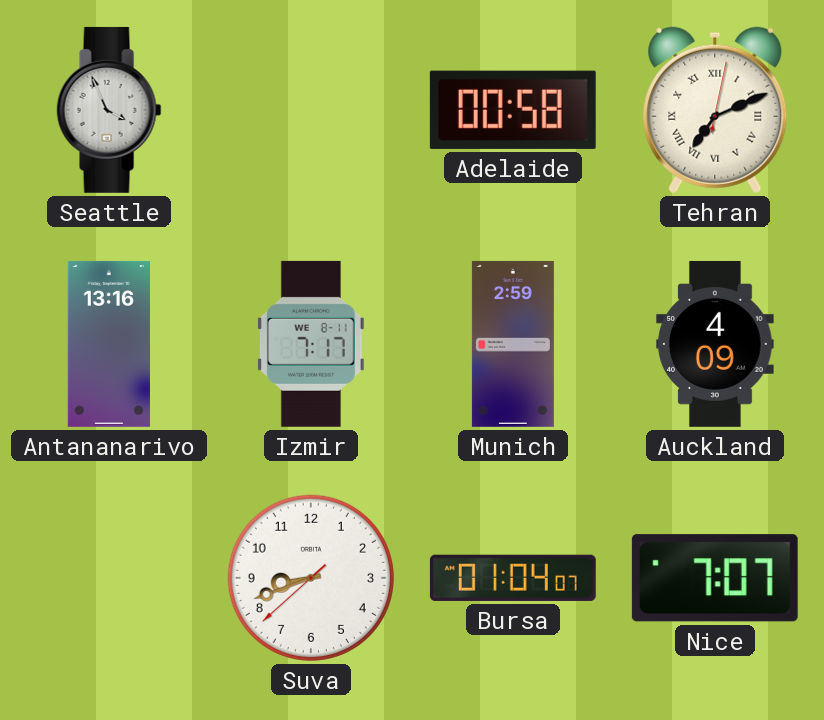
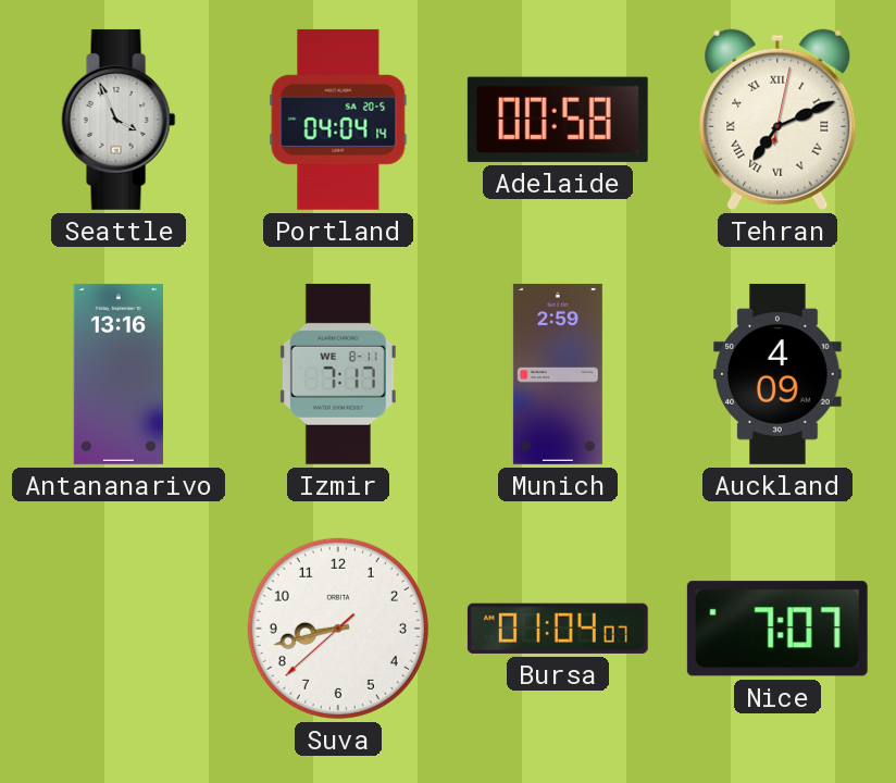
Portland: none -> 04:04
Suva: 8:41 -> 8:42
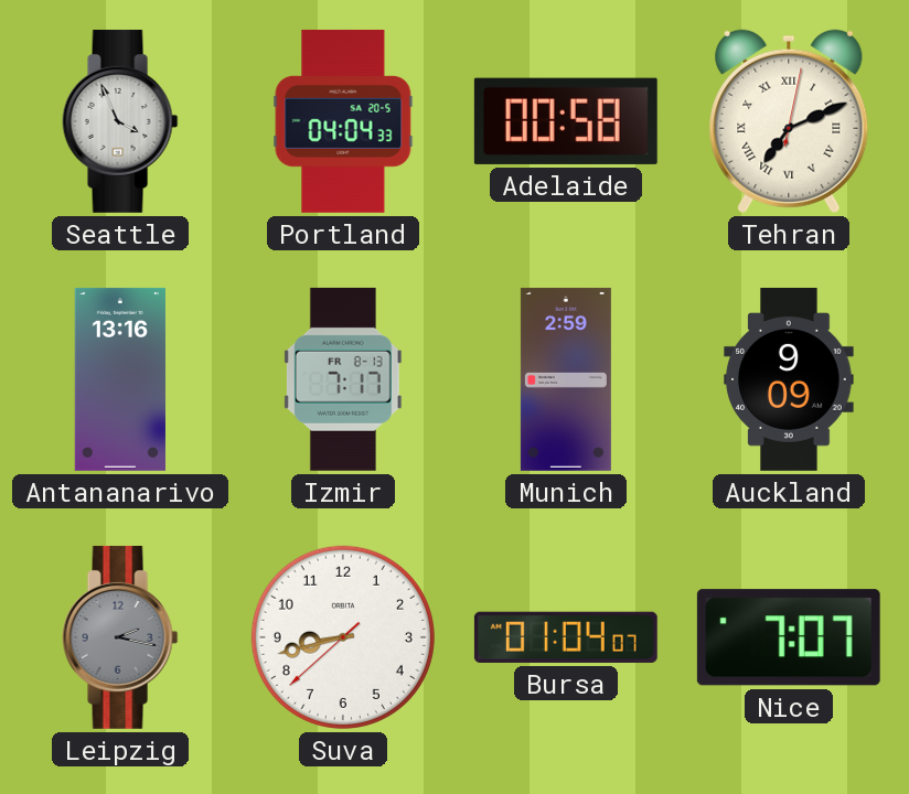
Portland: 04:04:14 -> 04:04:33
Izmir date: WE 8-11 -> FR 8-13
Auckland: 4:09 -> 9:09
Leipzig: none -> 2:17
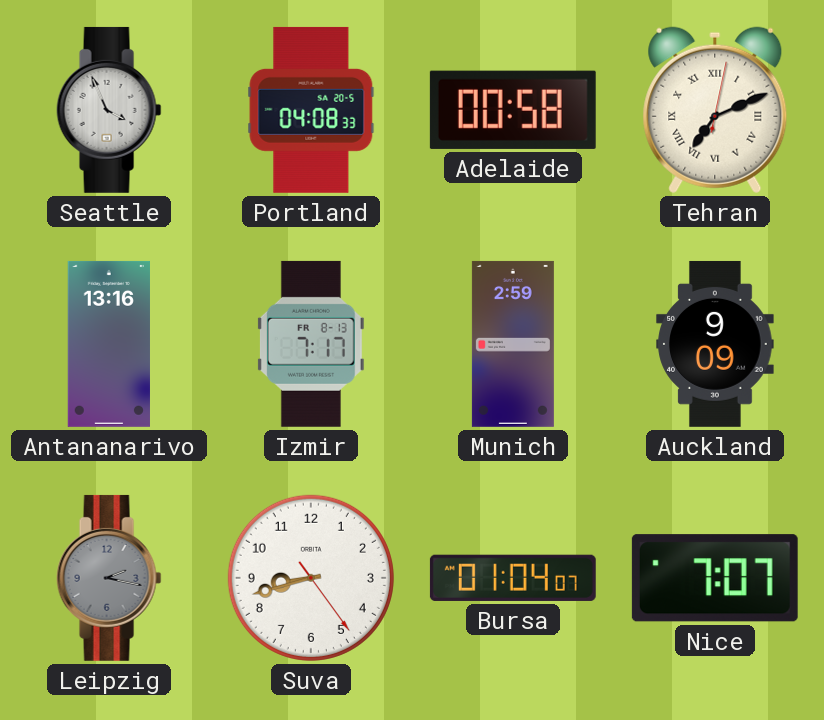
Portland: 04:04 -> 04:08
Suva: 8:42:38 -> 8:42:24
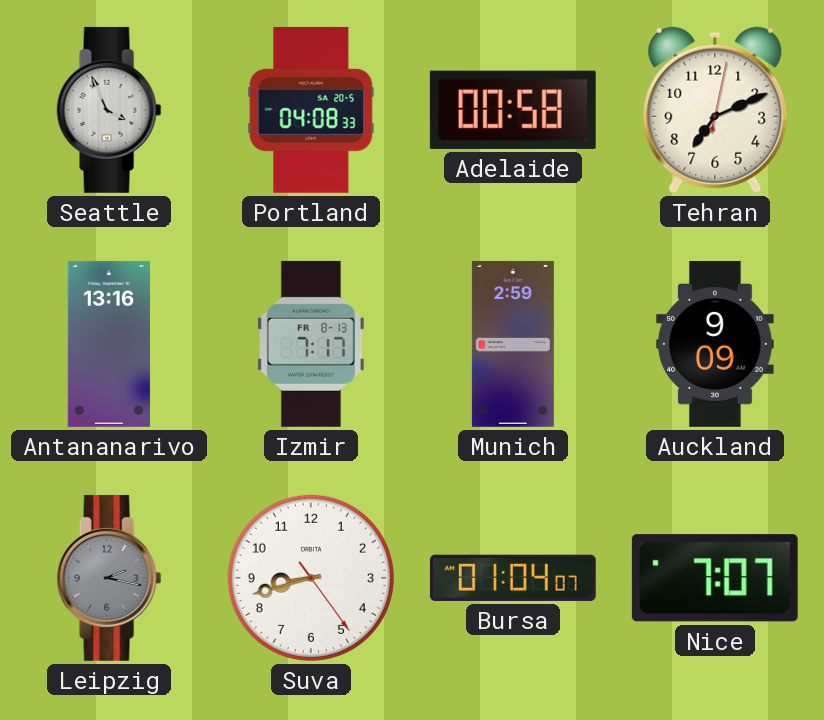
Tehran numerals: Roman -> Arabic
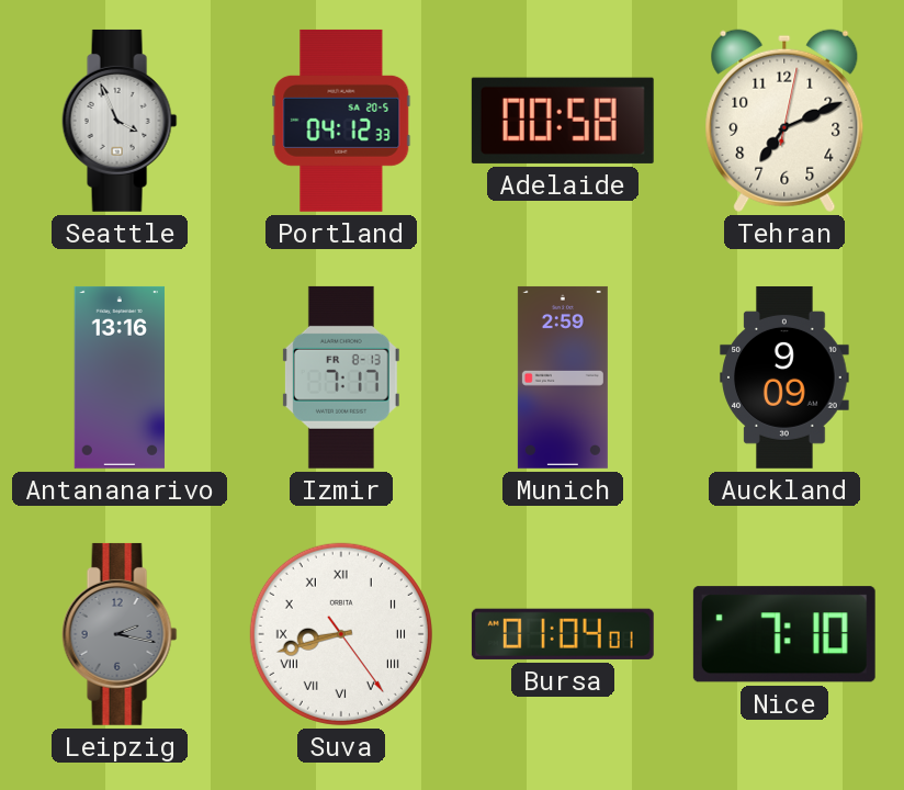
Portland: 04:08 -> 04:12
Suva numerals: Arabic -> Roman
Bursa: 01:04:07 -> 01:04:01
Nice: 7:07 -> 7:10
